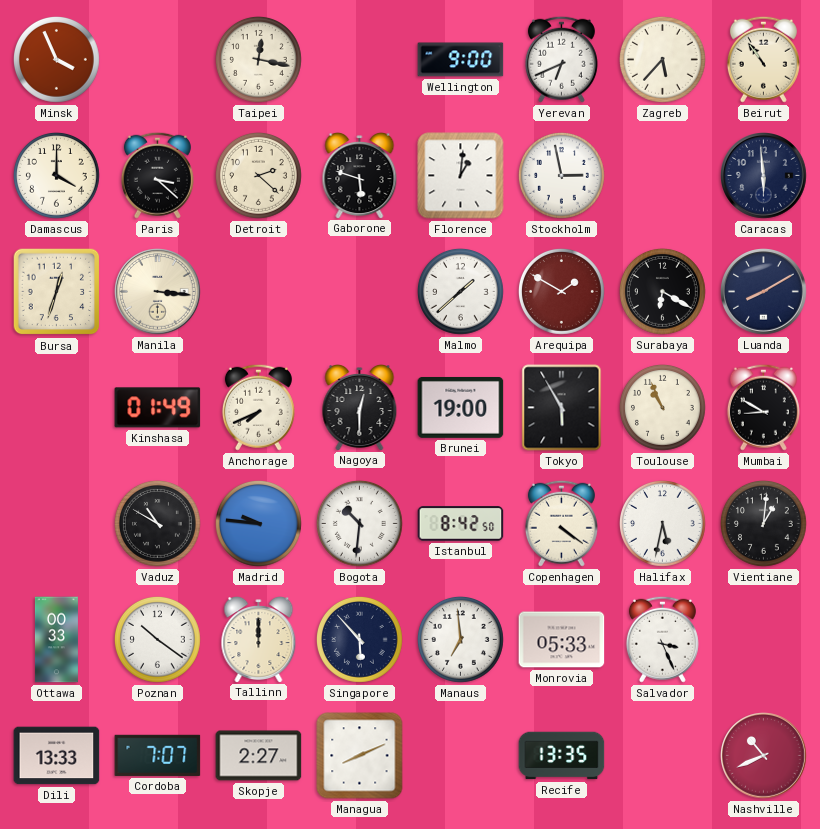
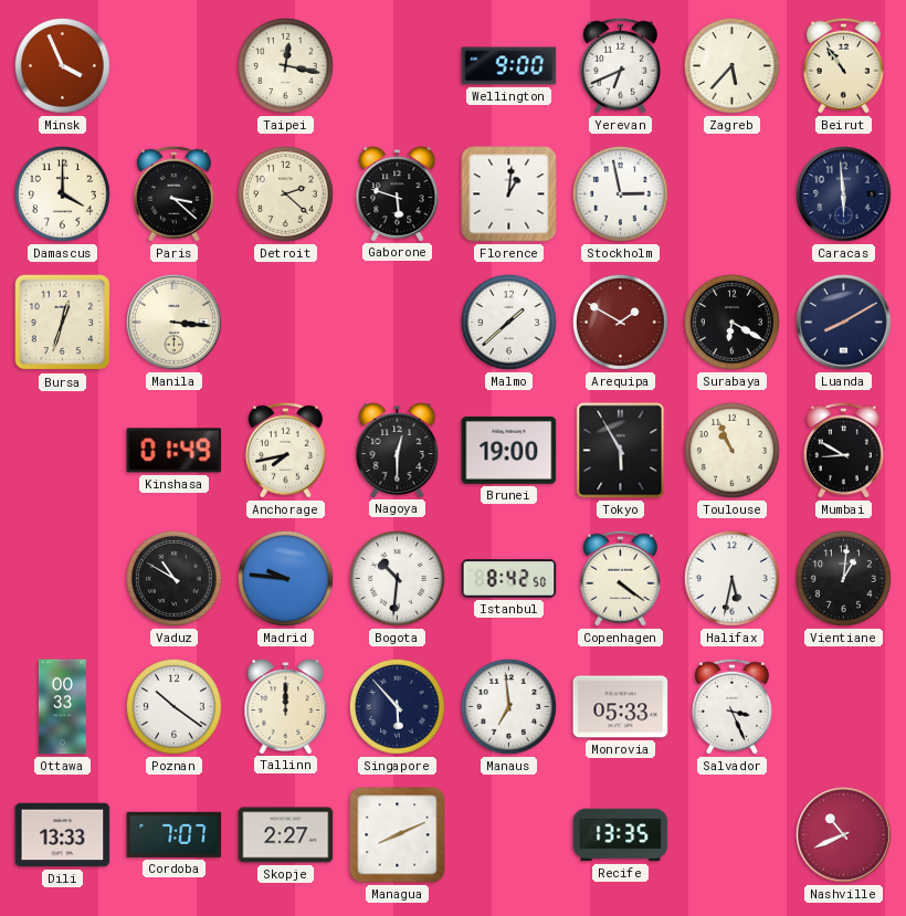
Anchorage: 7:41 -> 7:43
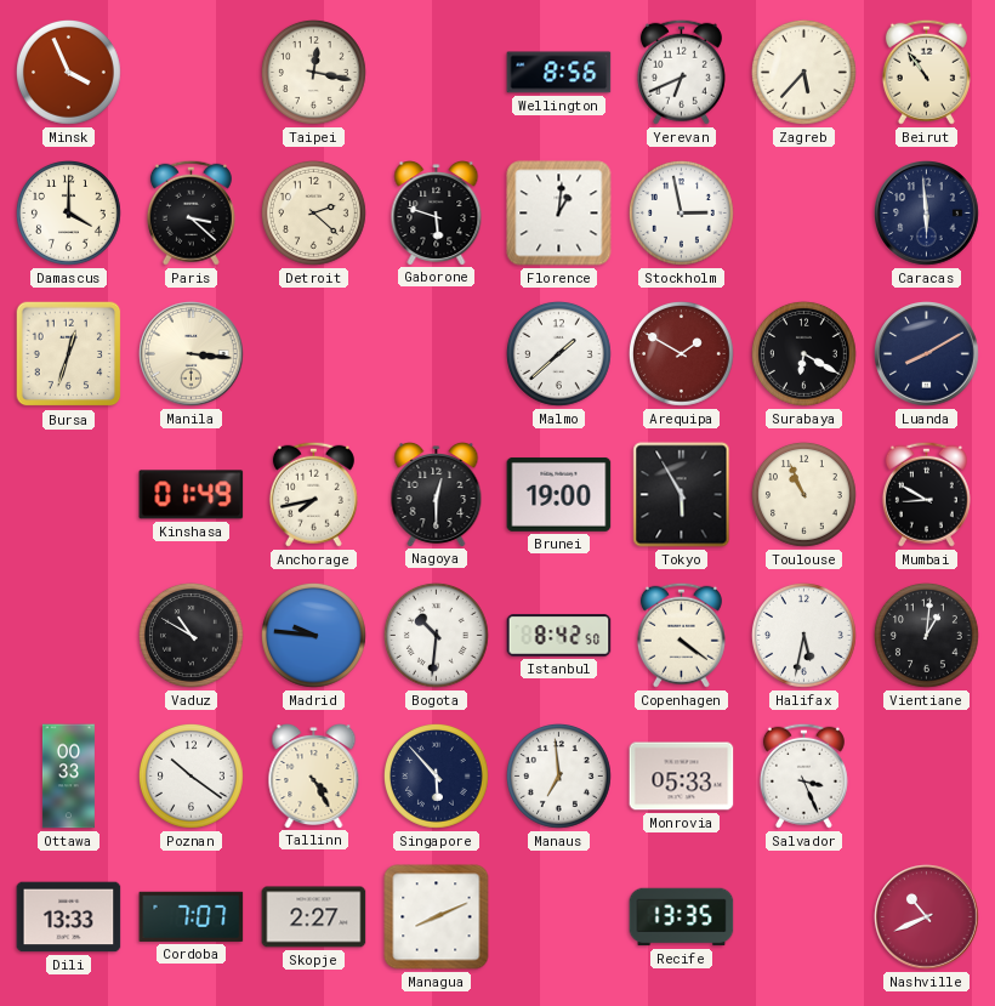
Wellington: 9:00 -> 8:56
Tallinn: 12:00 -> 4:25
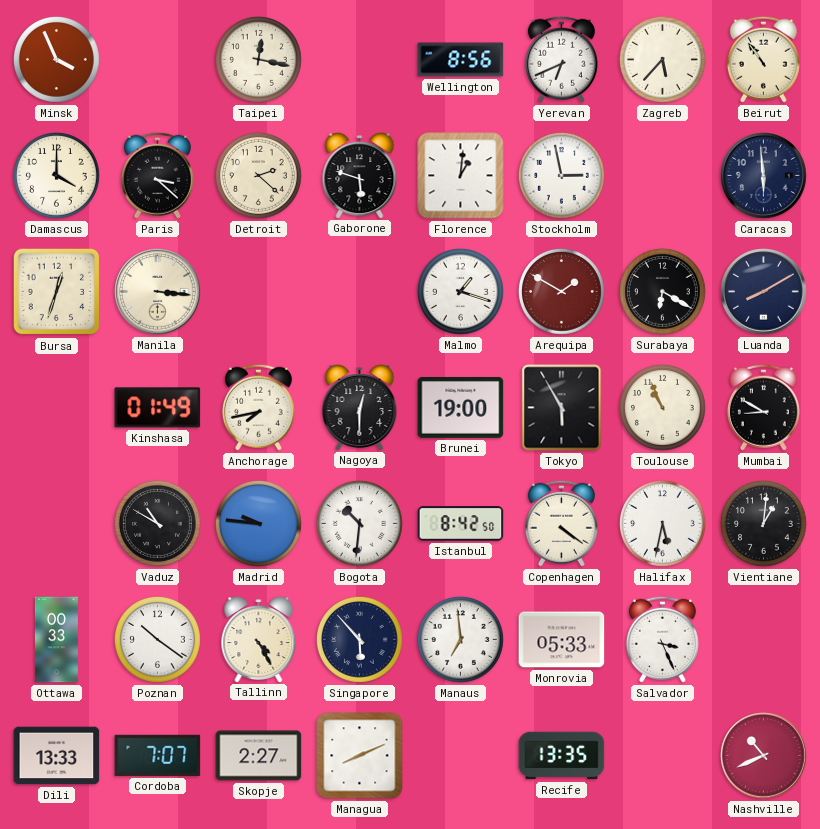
Malmo: 1:38 -> 1:18
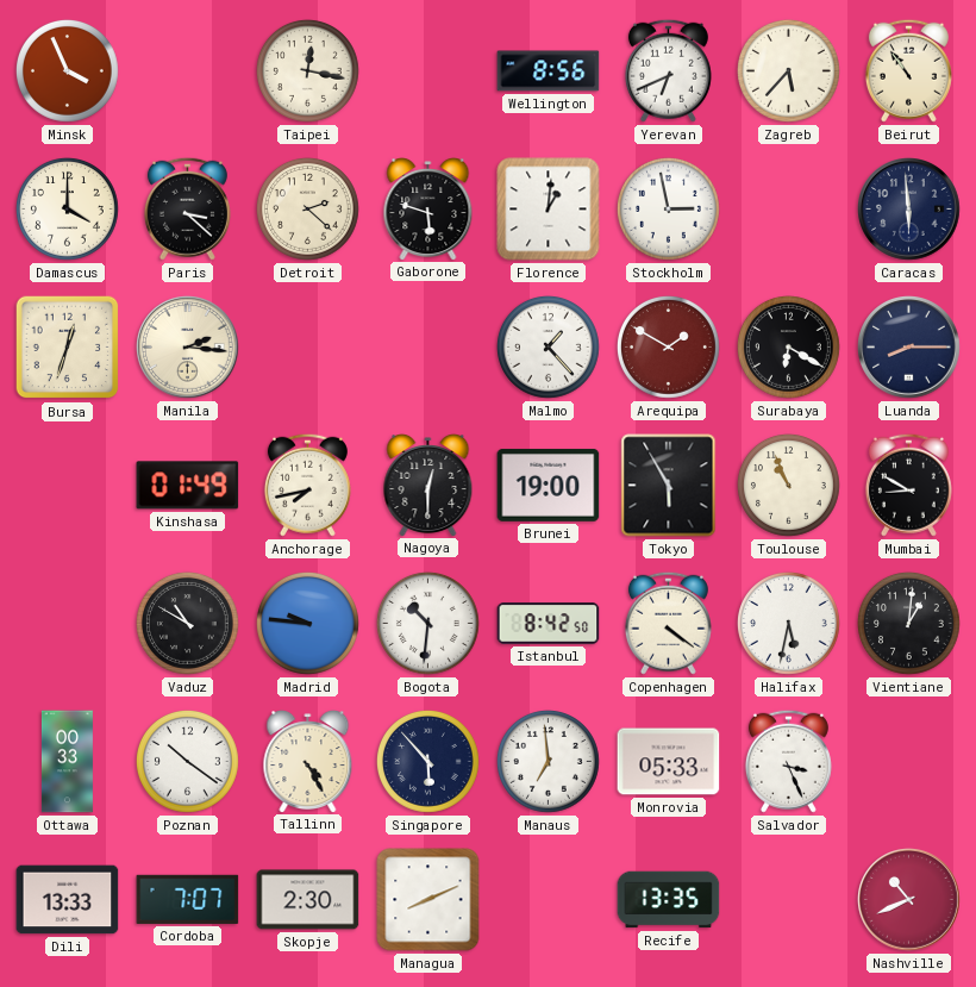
Manila: 3:16 -> 2:16
Malmo: 1:18 -> 1:23
Luanda: 8:10 -> 8:15
Skopje: 2:27 -> 2:30
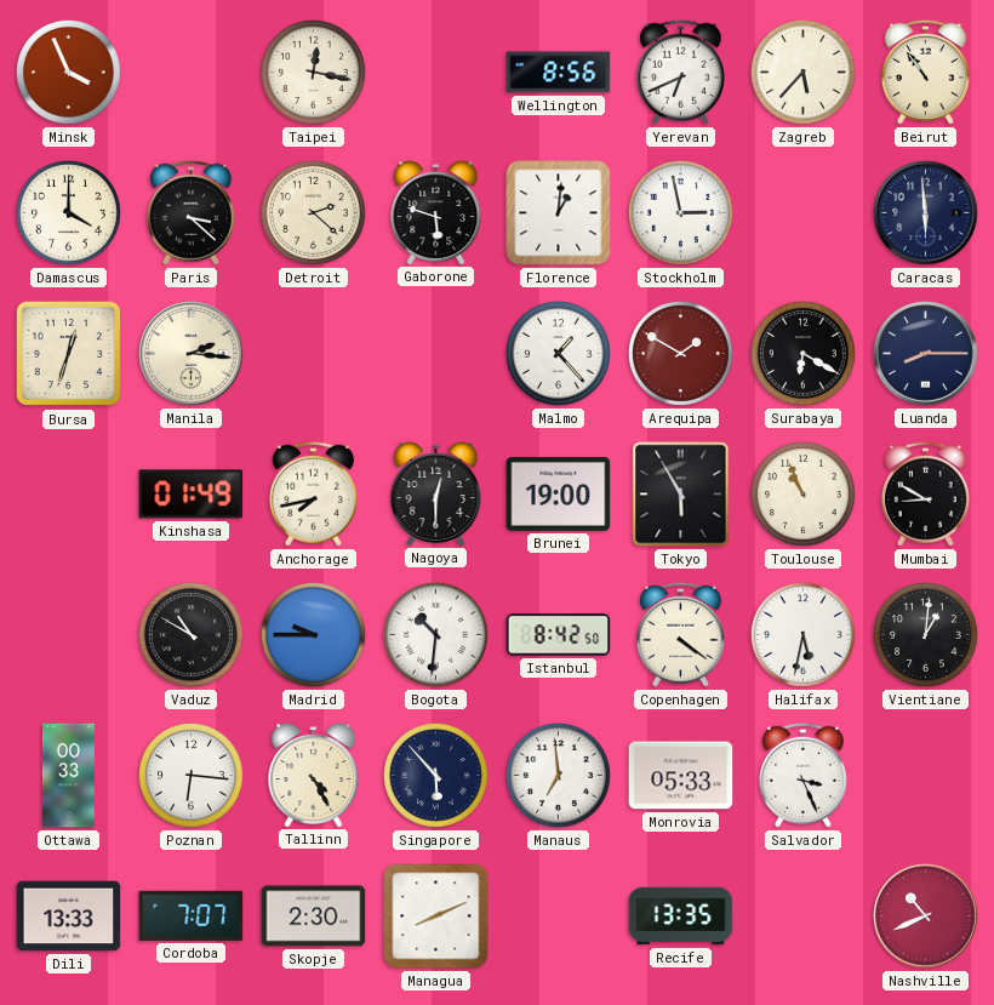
Madrid: 9:46 -> 9:45
Poznan: 10:21 -> 6:16
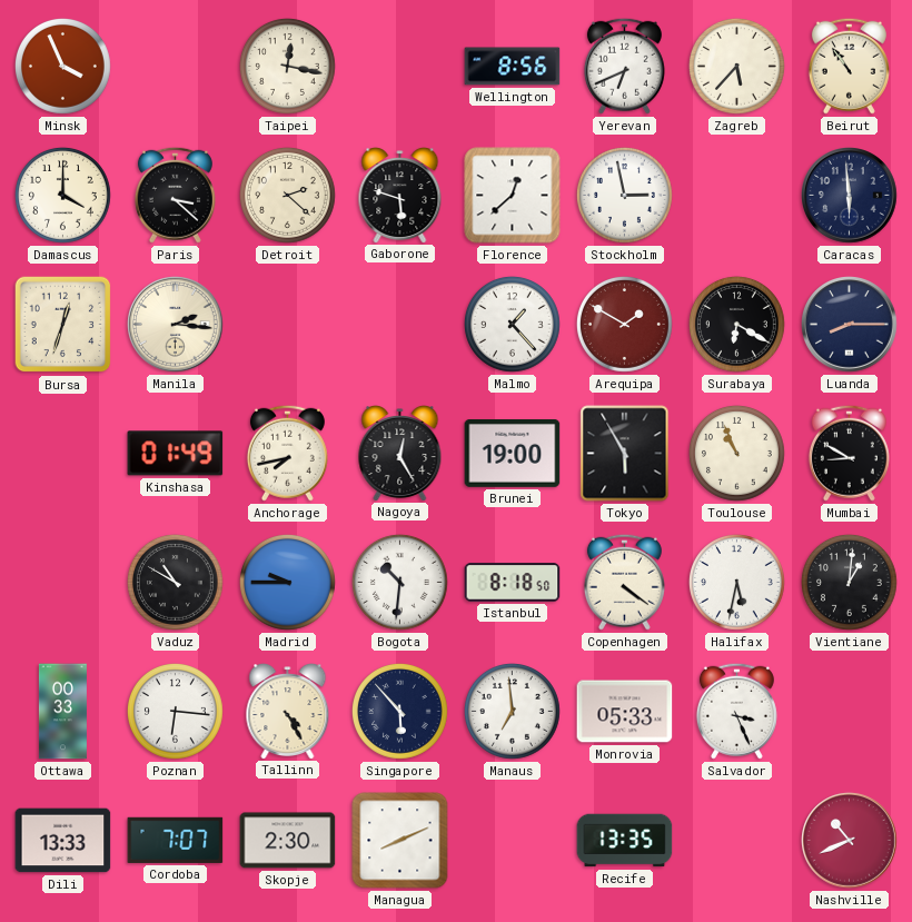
Florence: 1:01 -> 12:38
Nagoya: 12:30 -> 12:25
Istanbul: 8:42 -> 8:18
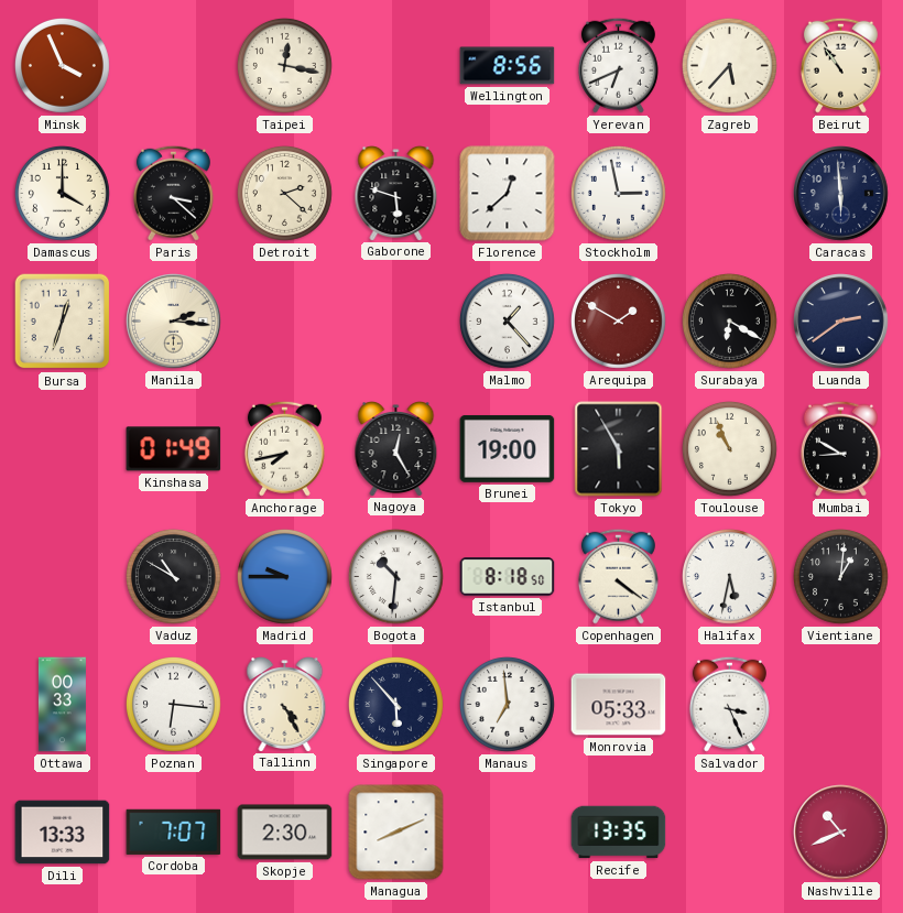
Luanda: 8:15 -> 2:39
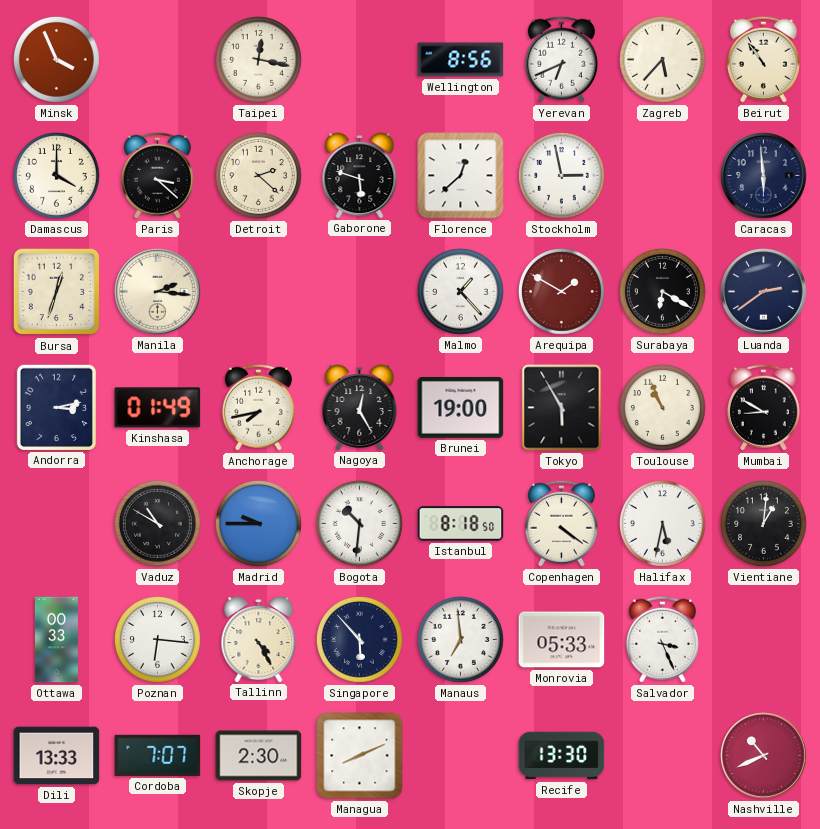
Andorra: none -> 3:13
Recife: 13:35 -> 13:30
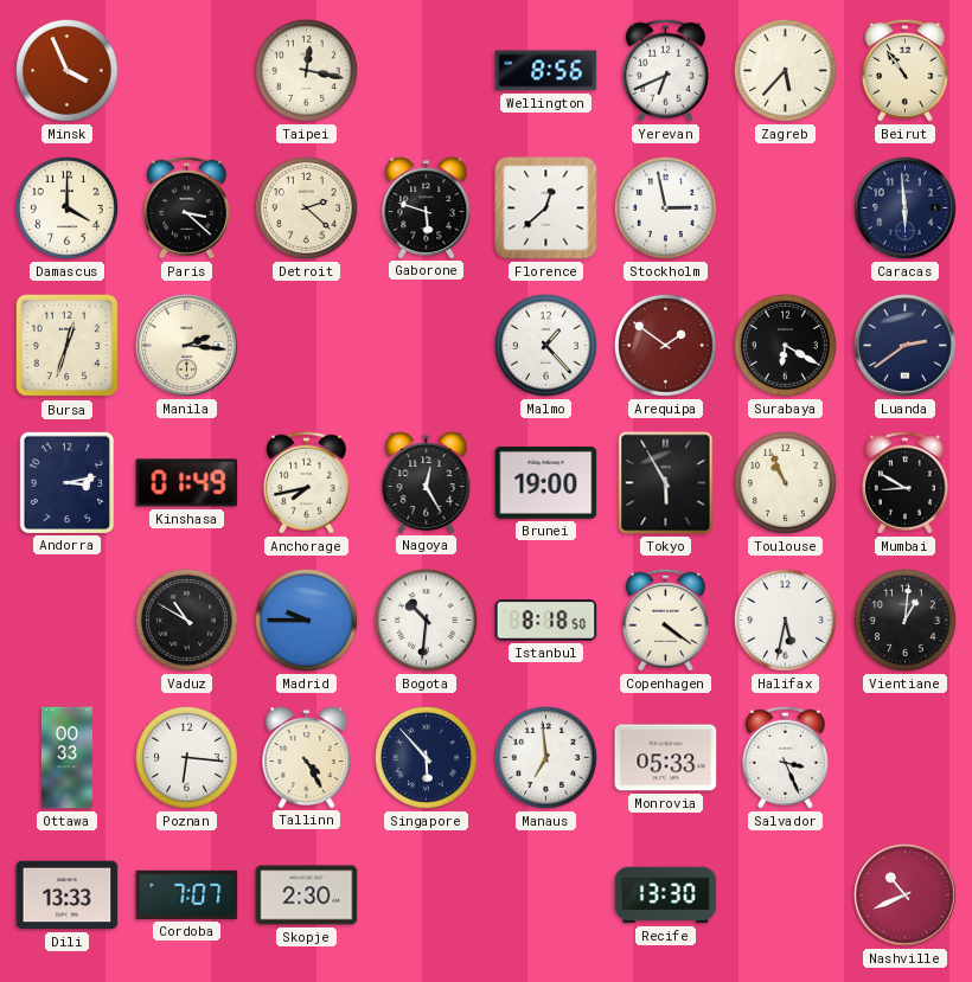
Arequipa: 1:50 -> 1:51
Managua: 8:11 -> none
